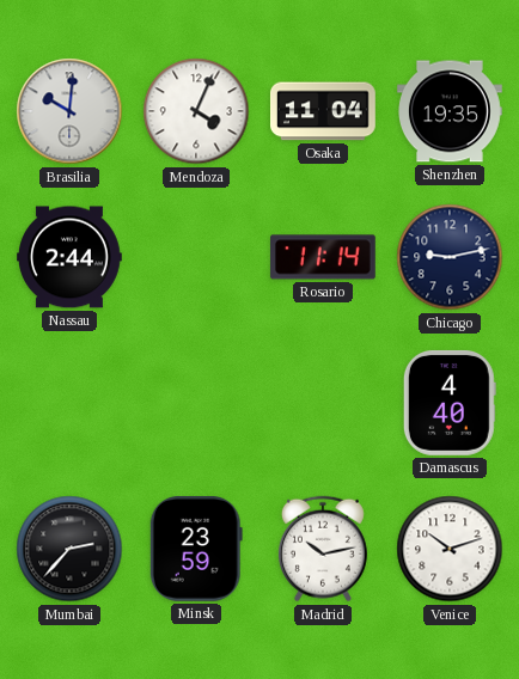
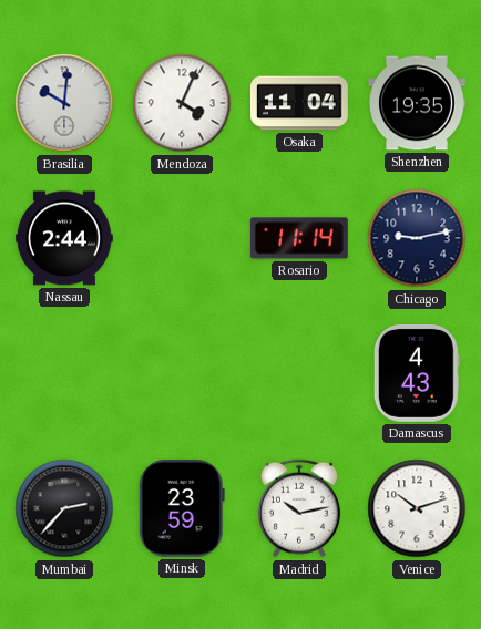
Damascus: 4:40 -> 4:43
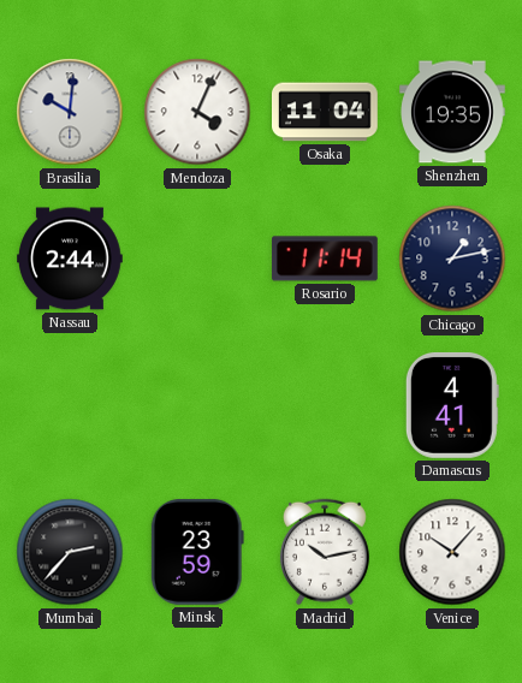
Chicago: 9:13 -> 1:13
Damascus: 4:43 -> 4:41
Venice: 10:12 -> 10:07
